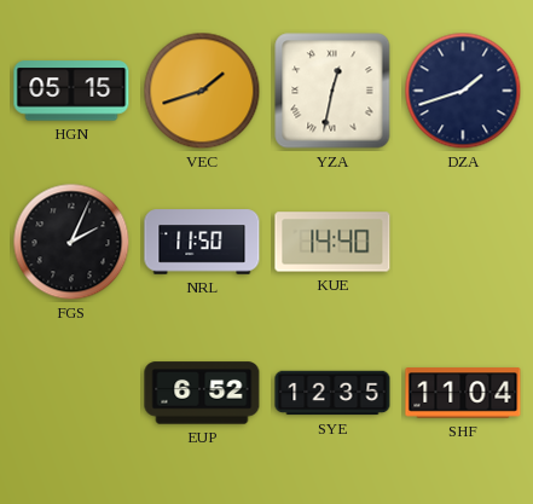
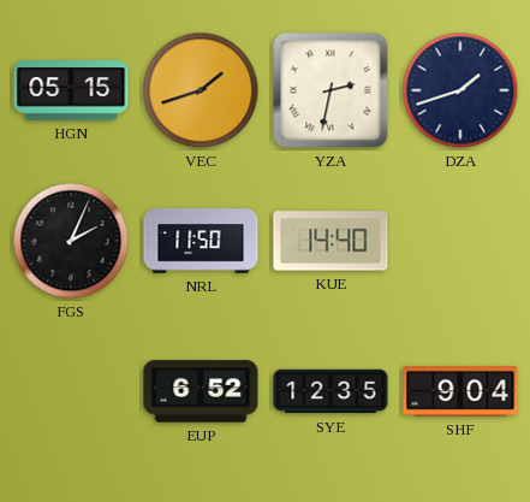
YZA: 12:32 -> 2:32
SHF: 11:04 -> 9:04
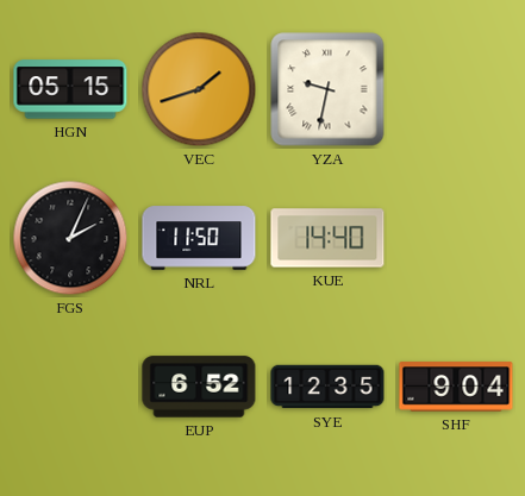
YZA: 2:32 -> 9:32
DZA: 1:42 -> none
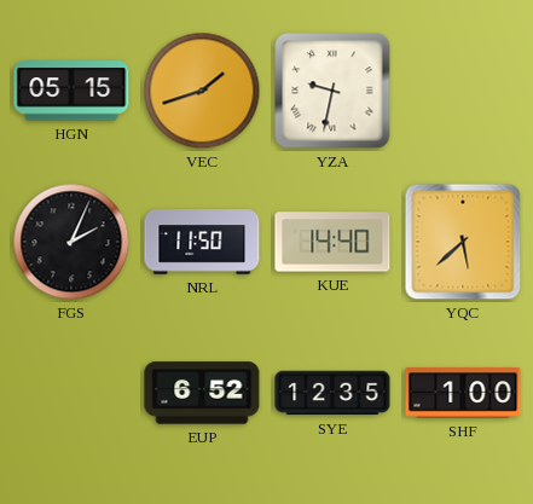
YQC: none -> 5:38
SHF: 9:04 -> 1:00
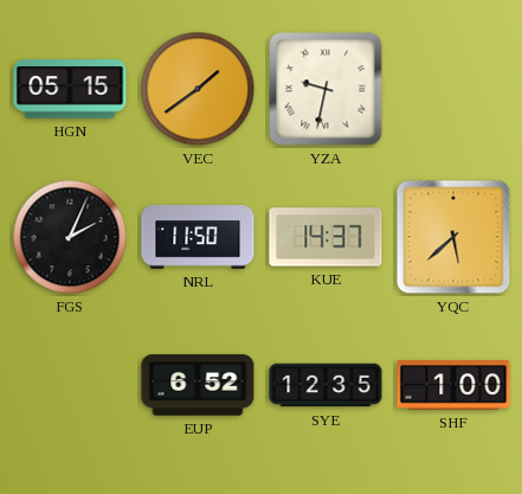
VEC: 1:42 -> 1:39
KUE: 14:40 -> 14:37
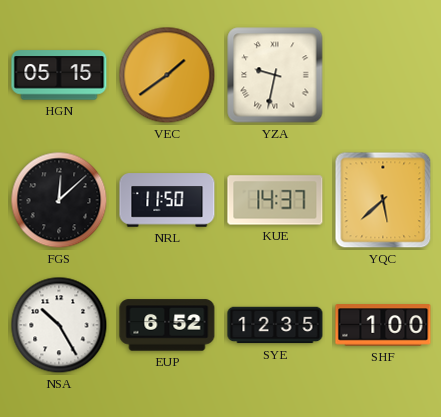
FGS: 2:04 -> 12:08
NSA: none -> 10:25
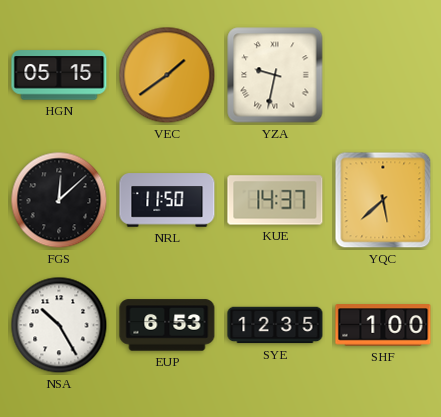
EUP: 6:52 -> 6:53
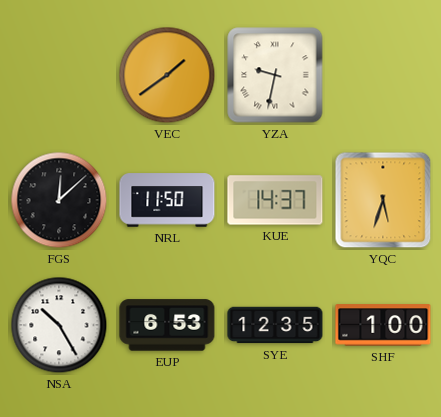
HGN: 05:15 -> none
YQC: 5:38 -> 5:33
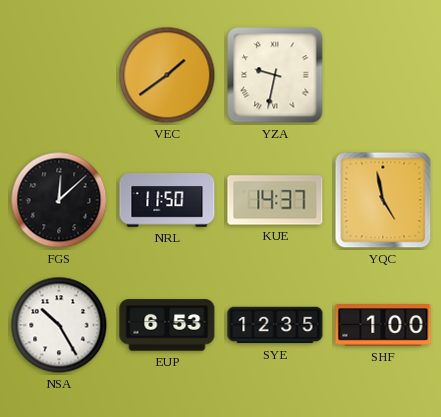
YQC: 5:33 -> 4:58
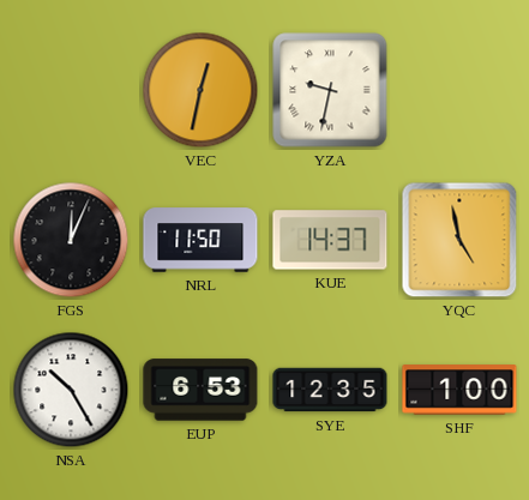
VEC: 1:39 -> 12:32
FGS: 12:08 -> 12:04
